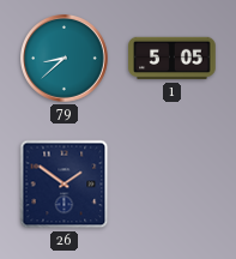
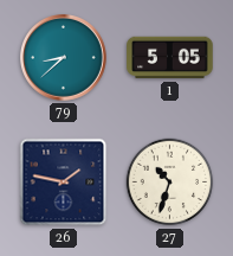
26: 1:51 -> 1:47
27: none -> 10:33
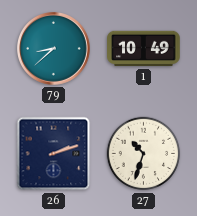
1: 5:05 -> 10:49
26: 1:47 -> 2:12
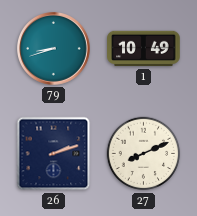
79: 8:38 -> 8:42
27: 10:33 -> 8:11
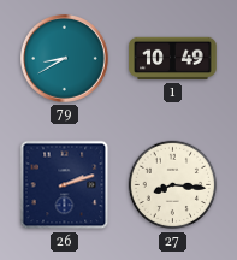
79: 8:42 -> 8:40
27: 8:11 -> 8:16
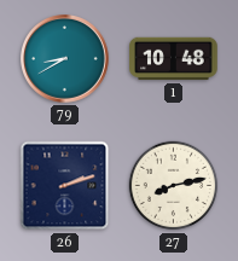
1: 10:49 -> 10:48
27: 8:16 -> 8:13
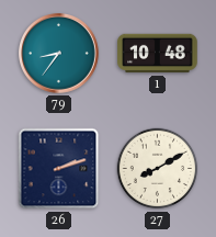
79: 8:40 -> 8:36
27: 8:13 -> 8:10
